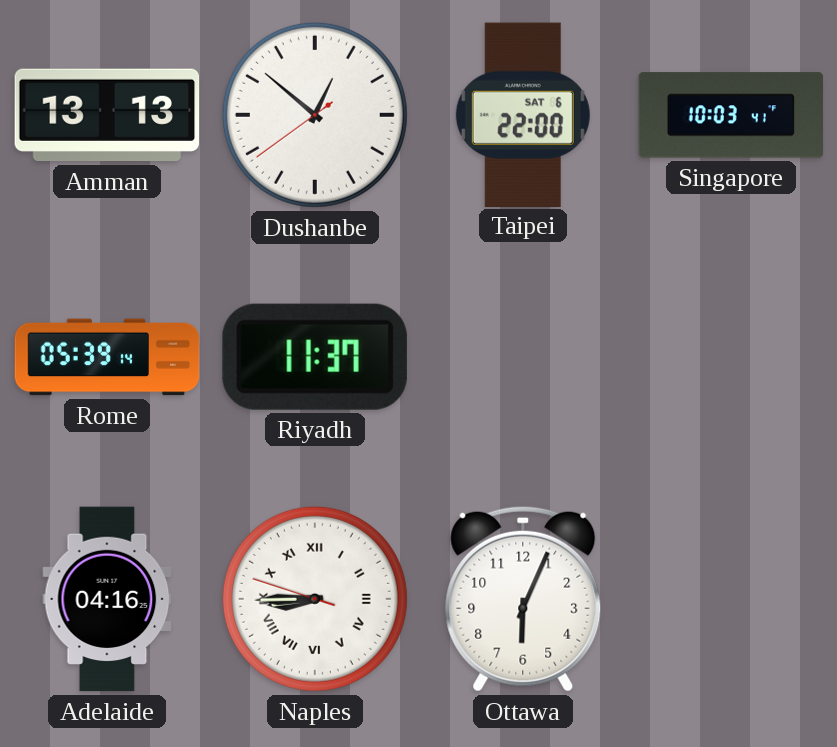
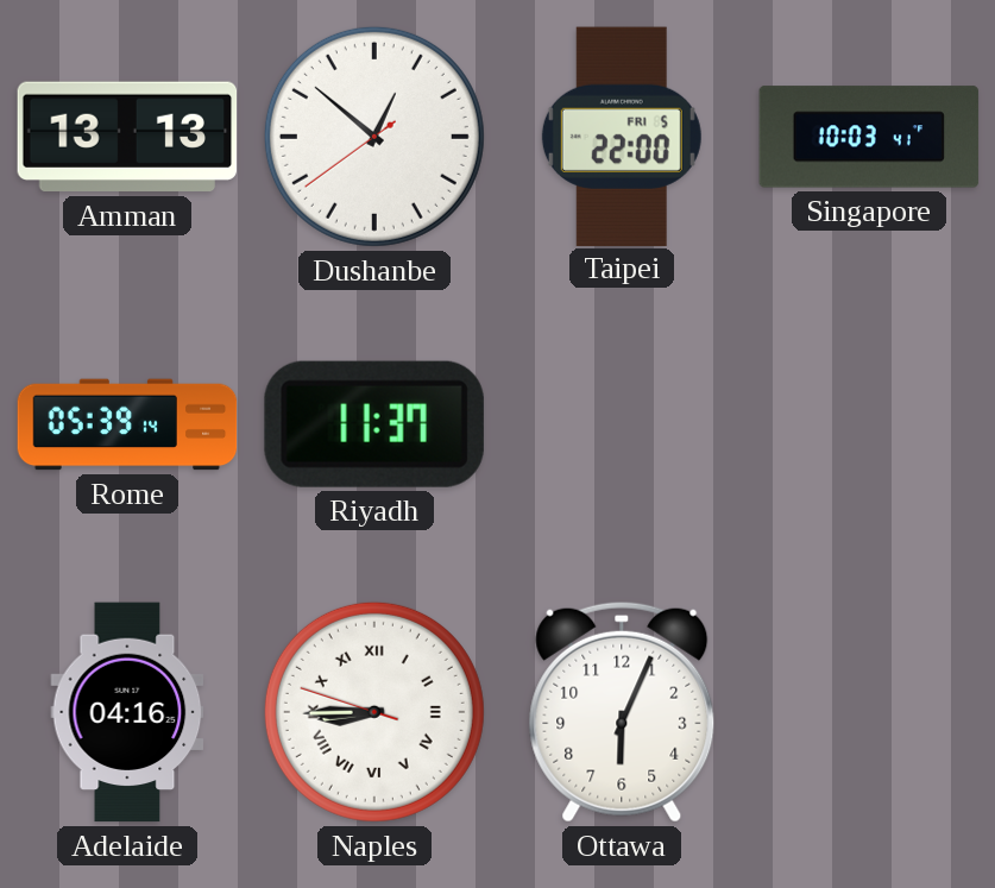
Taipei date: SAT 6 -> FRI 5
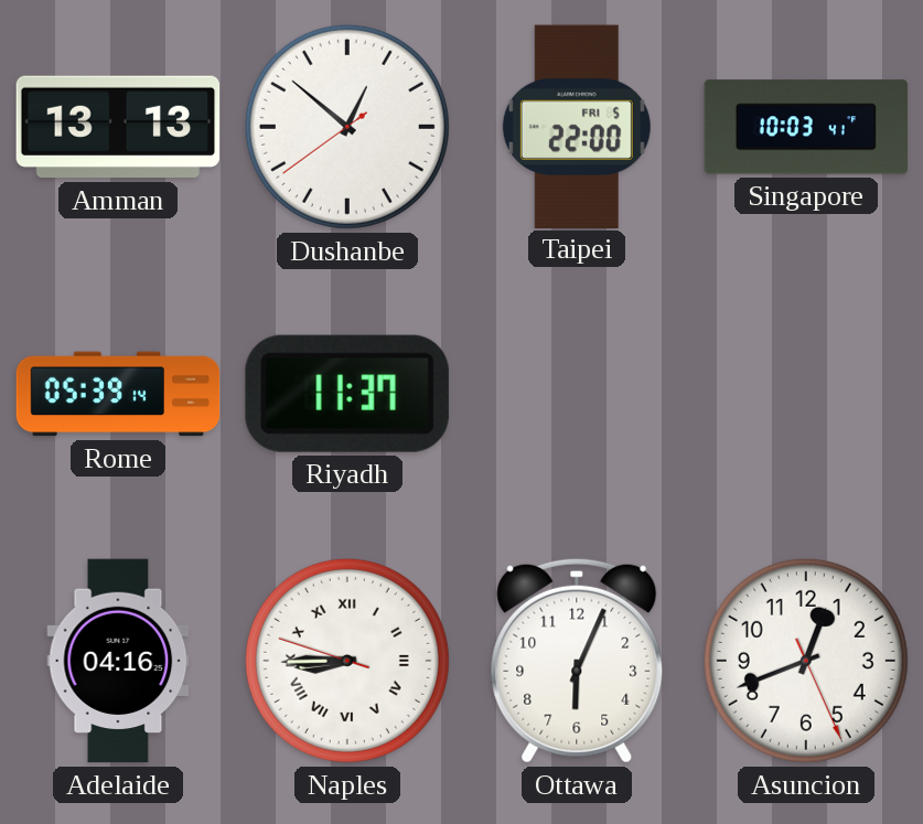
Asuncion: none -> 12:41
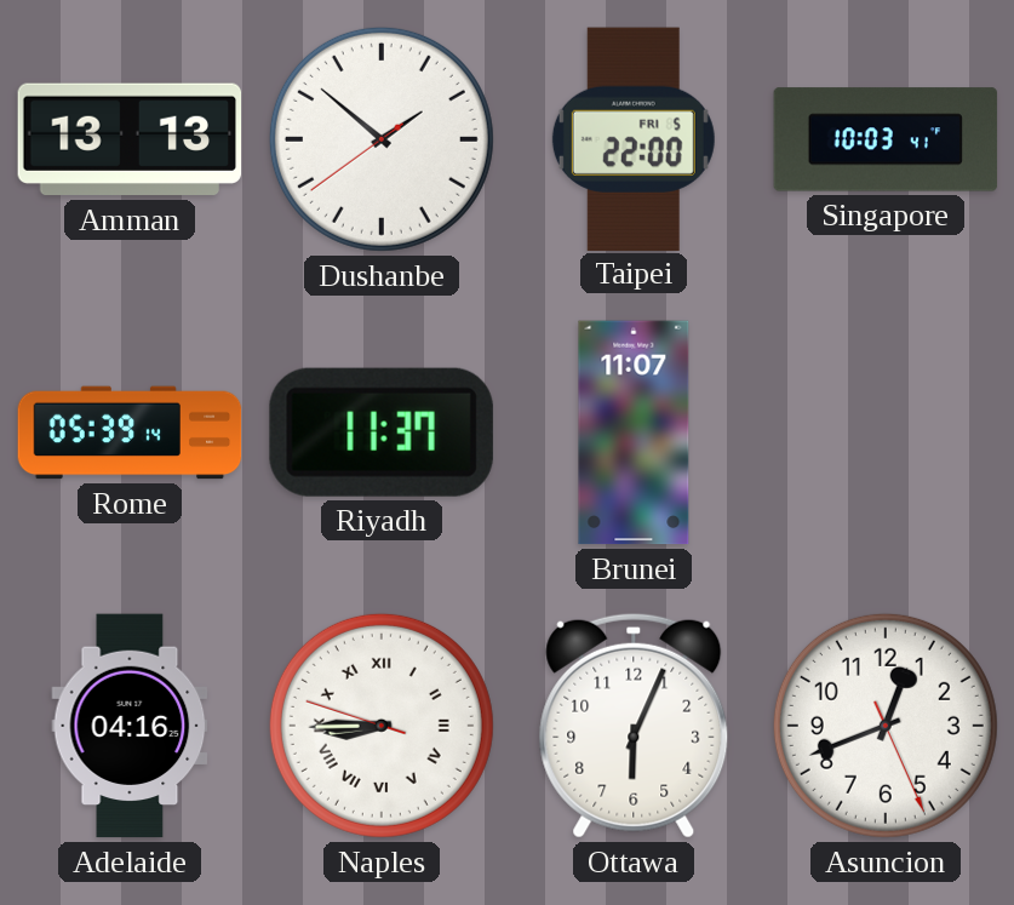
Dushanbe: 12:51 -> 1:51
Brunei: none -> 11:07
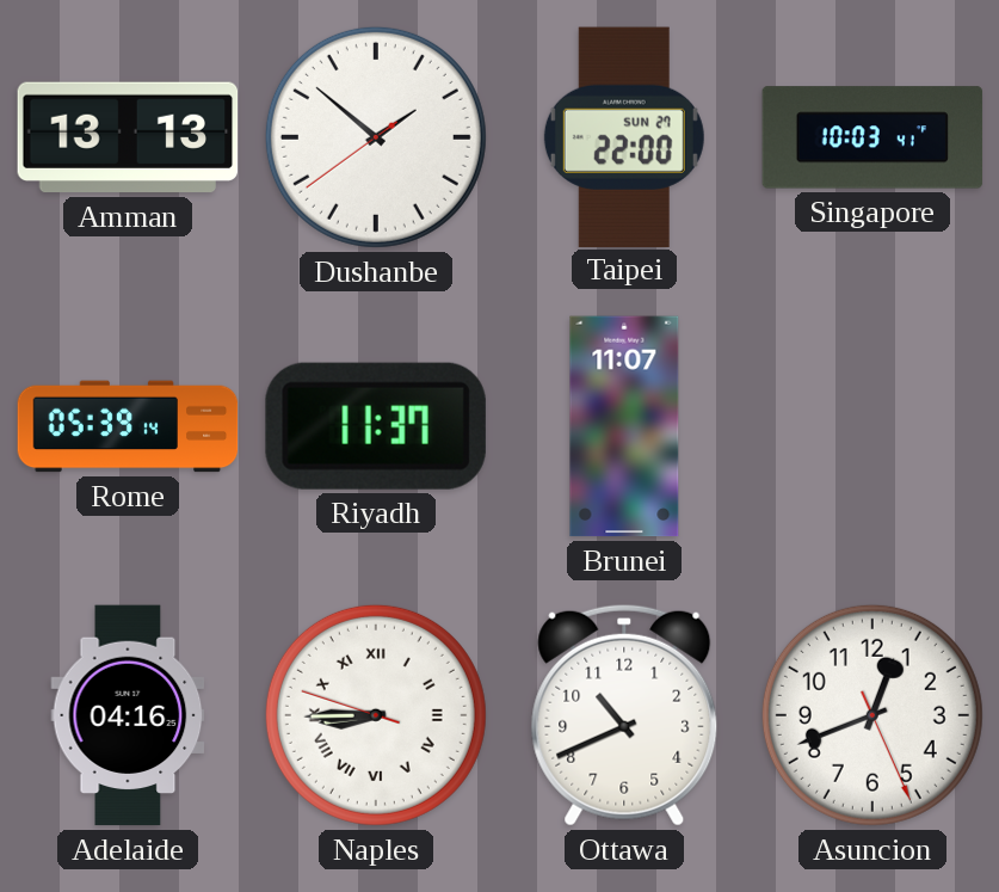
Taipei date: FRI 5 -> SUN 27
Ottawa: 6:04 -> 10:41
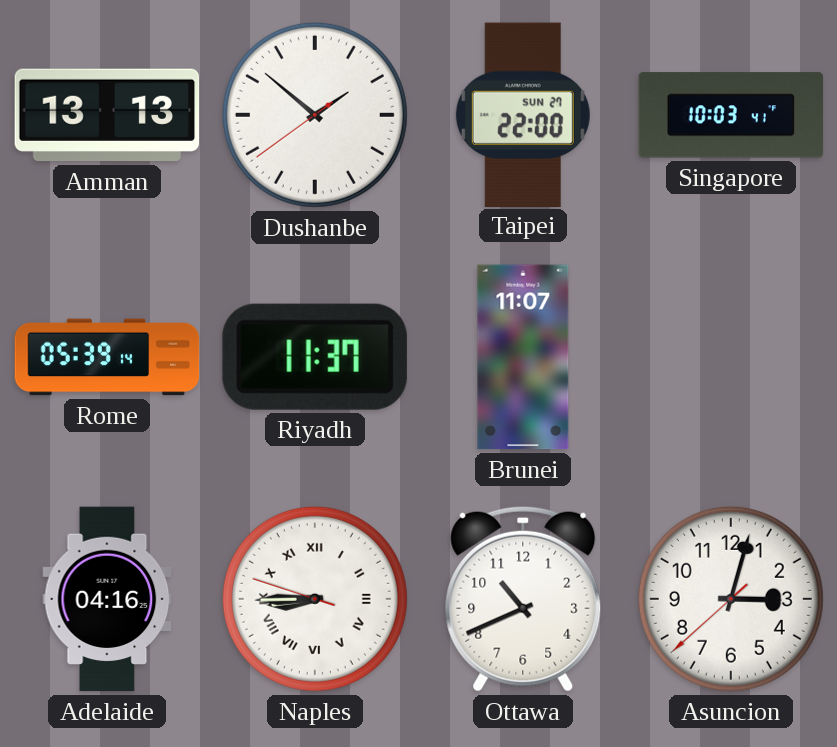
Asuncion: 12:41 -> 3:02
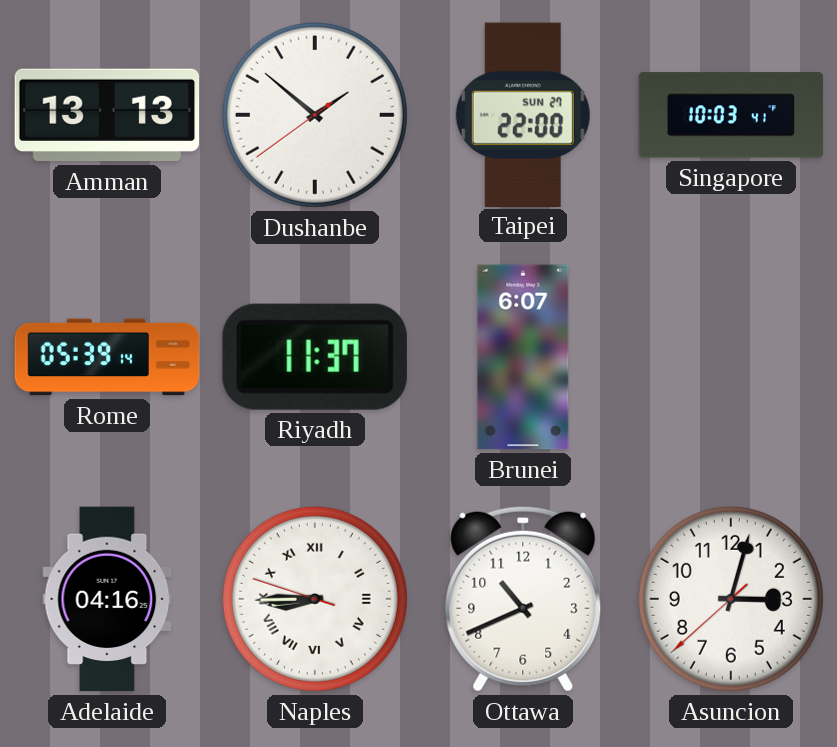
Brunei: 11:07 -> 6:07
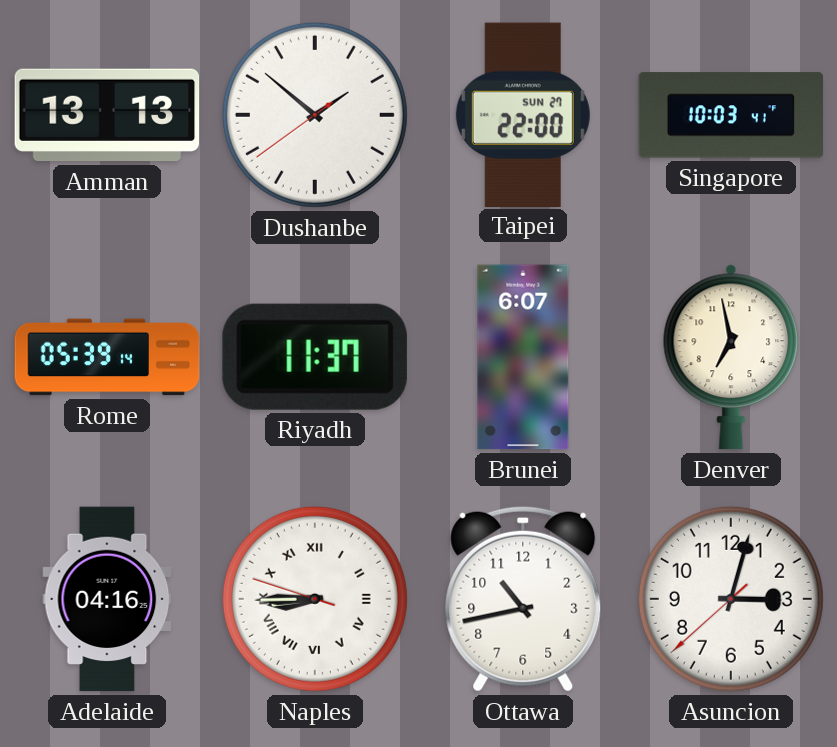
Denver: none -> 6:58
Ottawa: 10:41 -> 10:43
